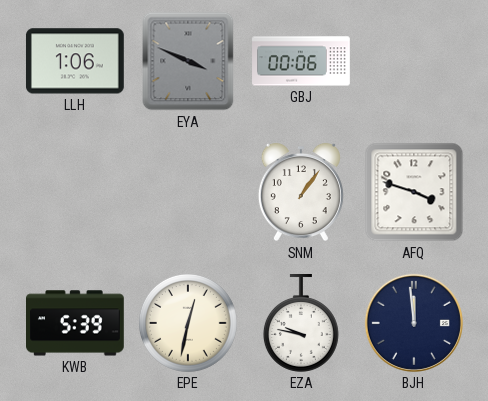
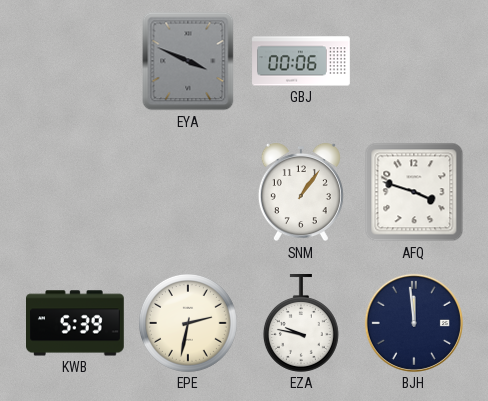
LLH: 1:06 -> none
EPE: 12:32 -> 2:32
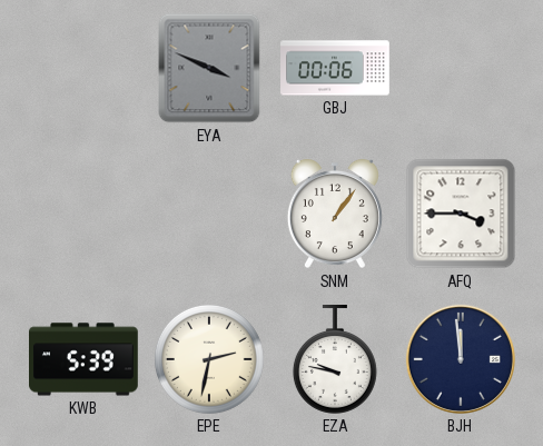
AFQ: 3:48 -> 3:45
